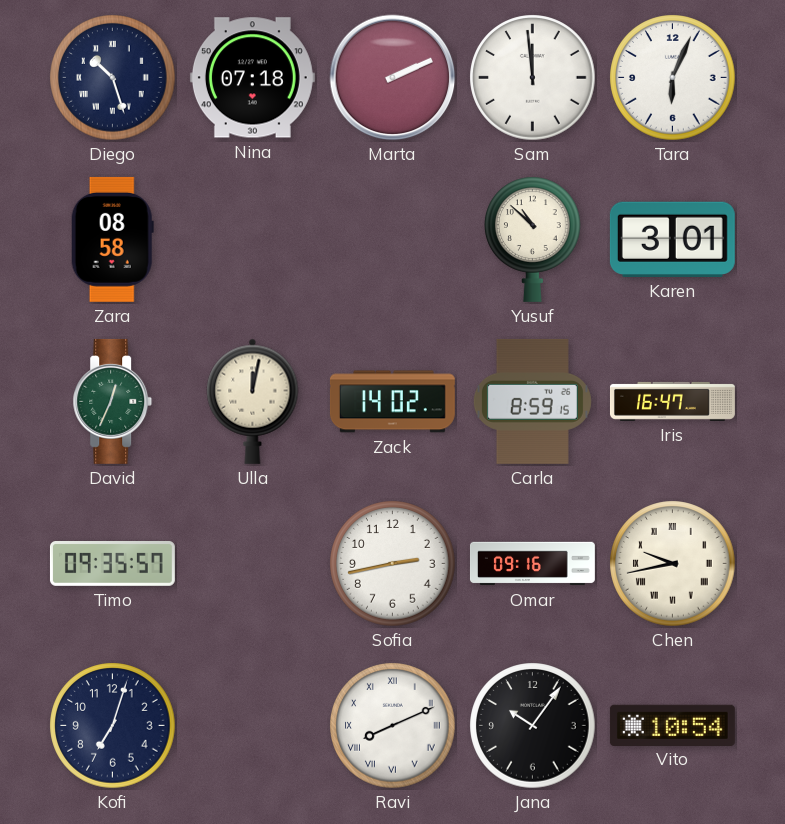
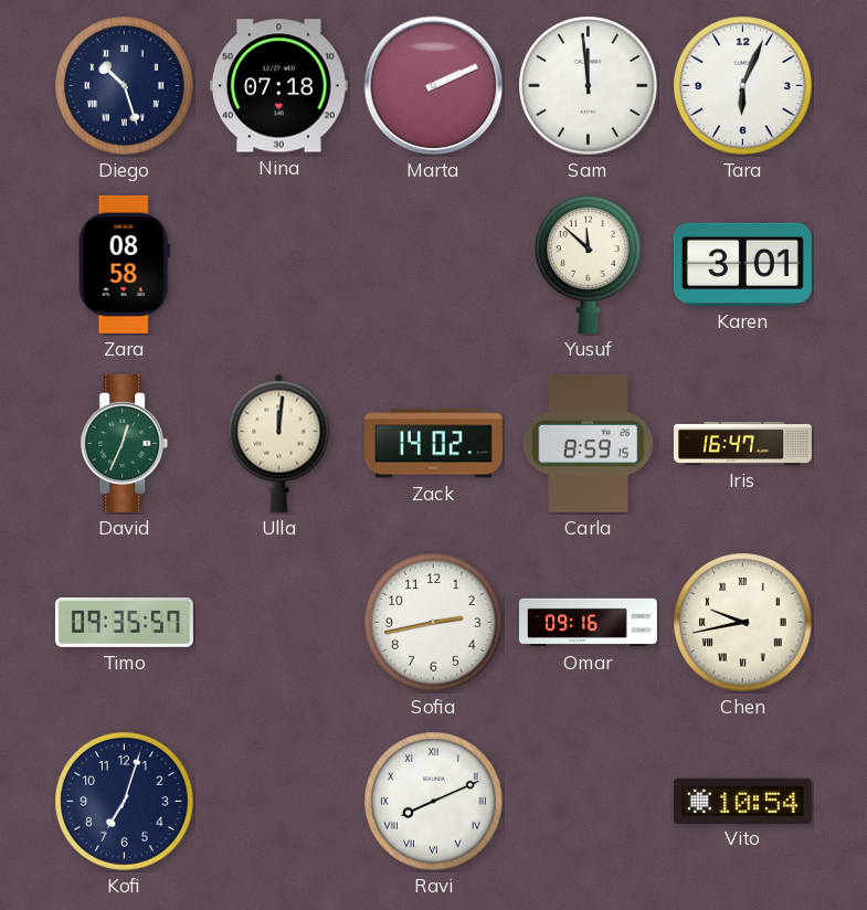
Yusuf: 10:52 -> 11:52
Ulla: 12:02 -> 12:01
Jana: 10:06 -> none
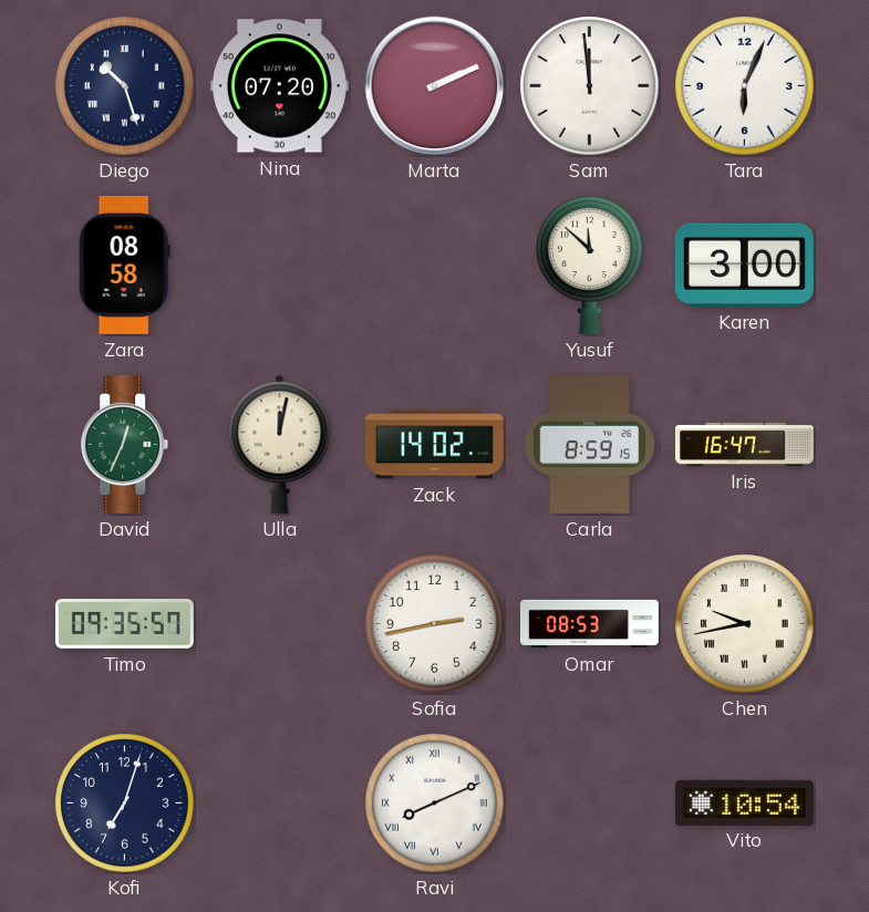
Nina: 07:18 -> 07:20
Karen: 3:01 -> 3:00
Ulla: 12:01 -> 12:02
Omar: 09:16 -> 08:53
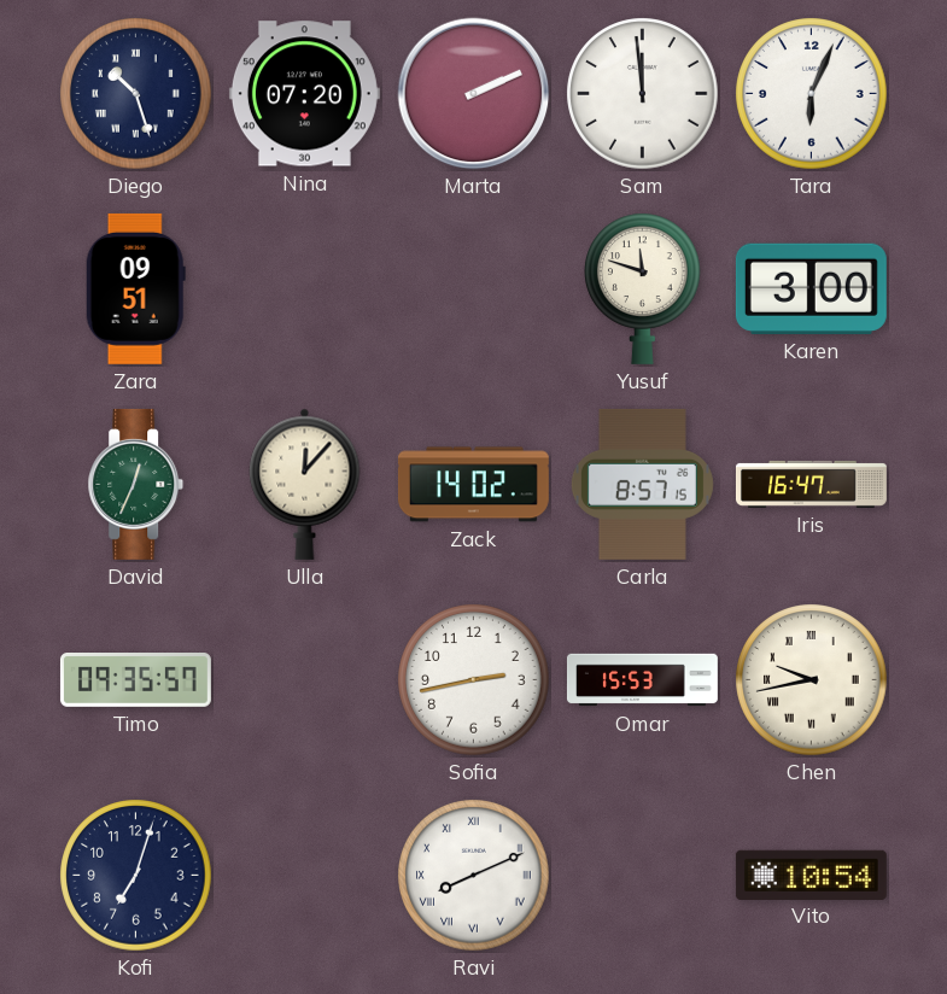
Zara: 08:58 -> 09:51
Yusuf: 11:52 -> 11:48
Ulla: 12:02 -> 12:07
Carla: 8:59 -> 8:57
Omar: 08:53 -> 15:53
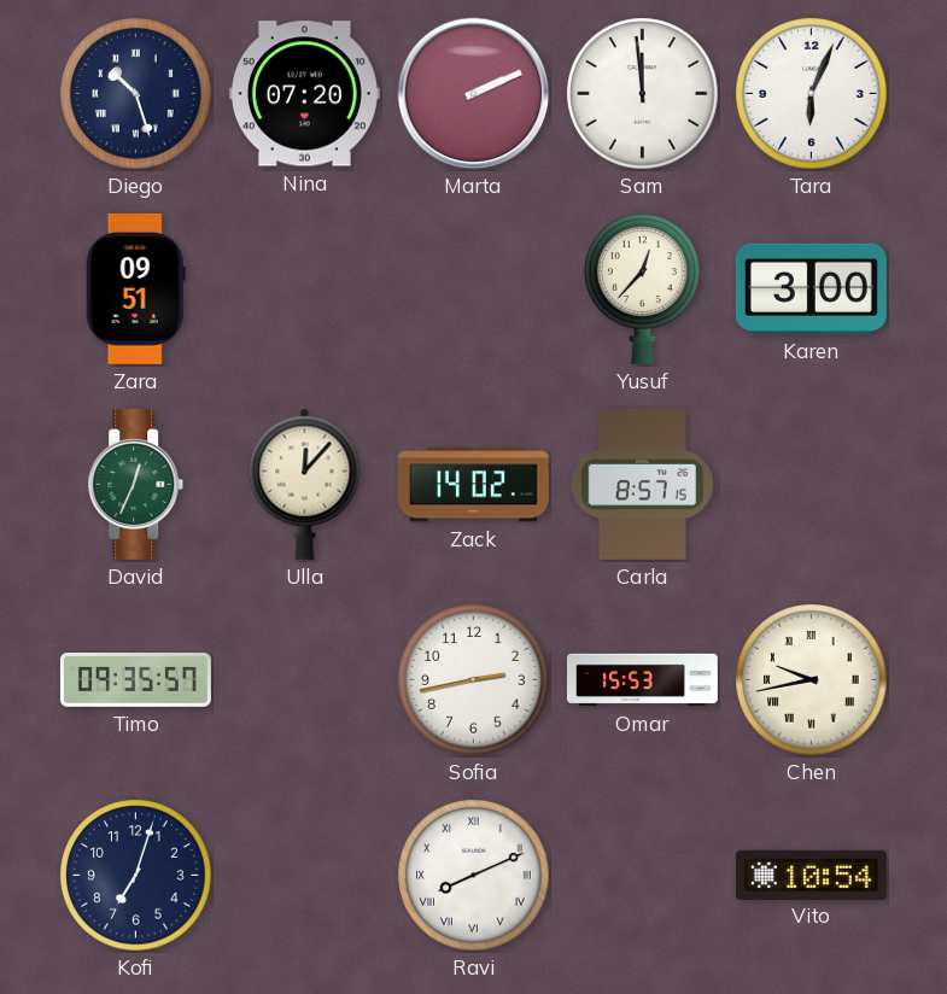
Yusuf: 11:48 -> 12:37
Iris: 16:47 -> none
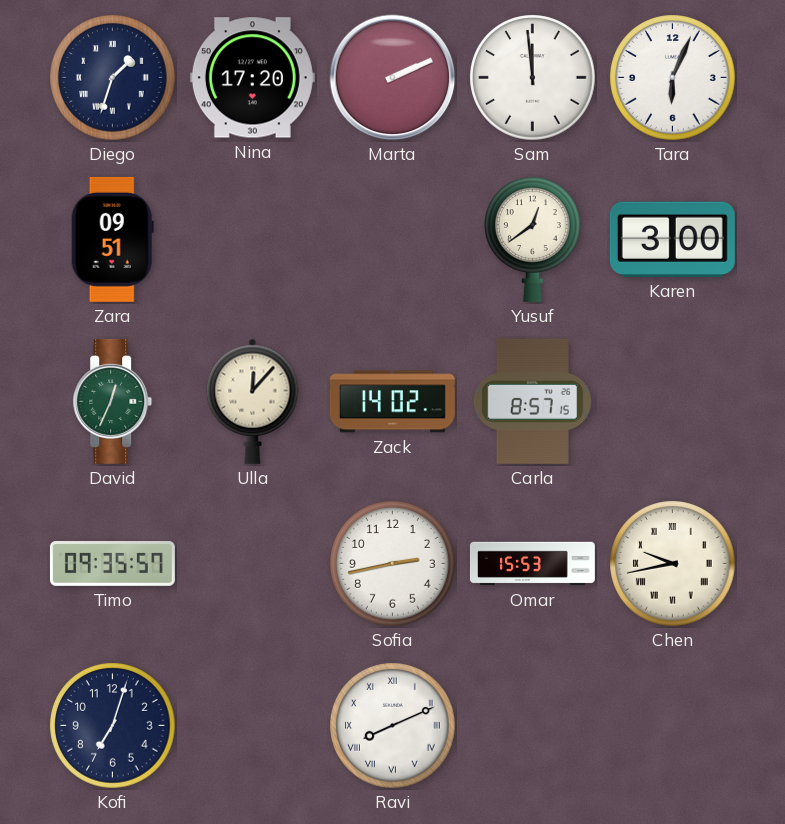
Diego: 10:27 -> 1:33
Nina: 07:20 -> 17:20
Yusuf: 12:37 -> 12:39
Vito: 10:54 -> none
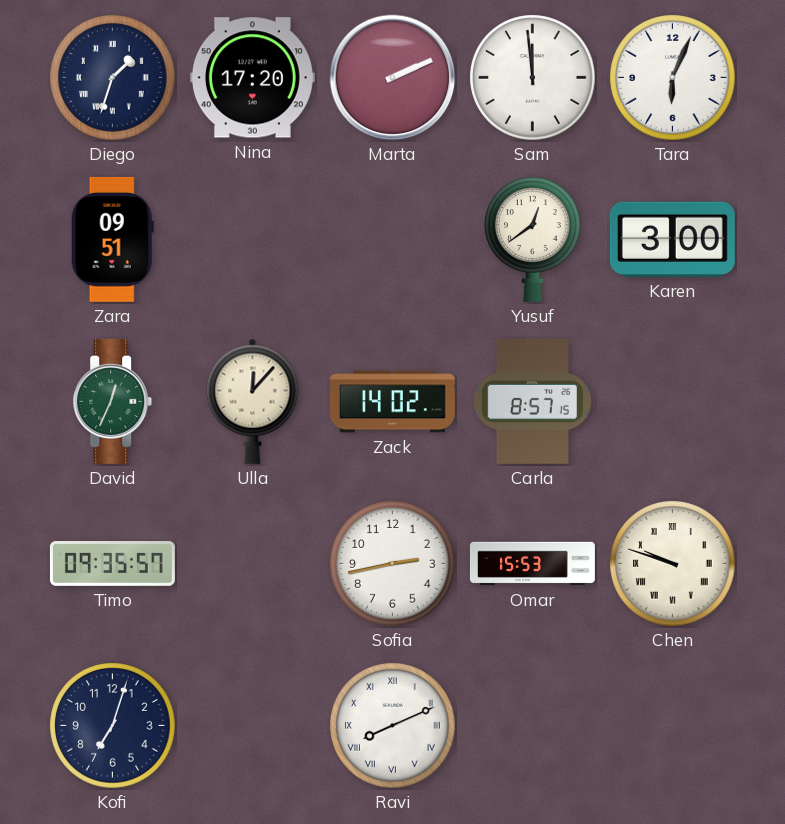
Chen: 9:43 -> 9:48
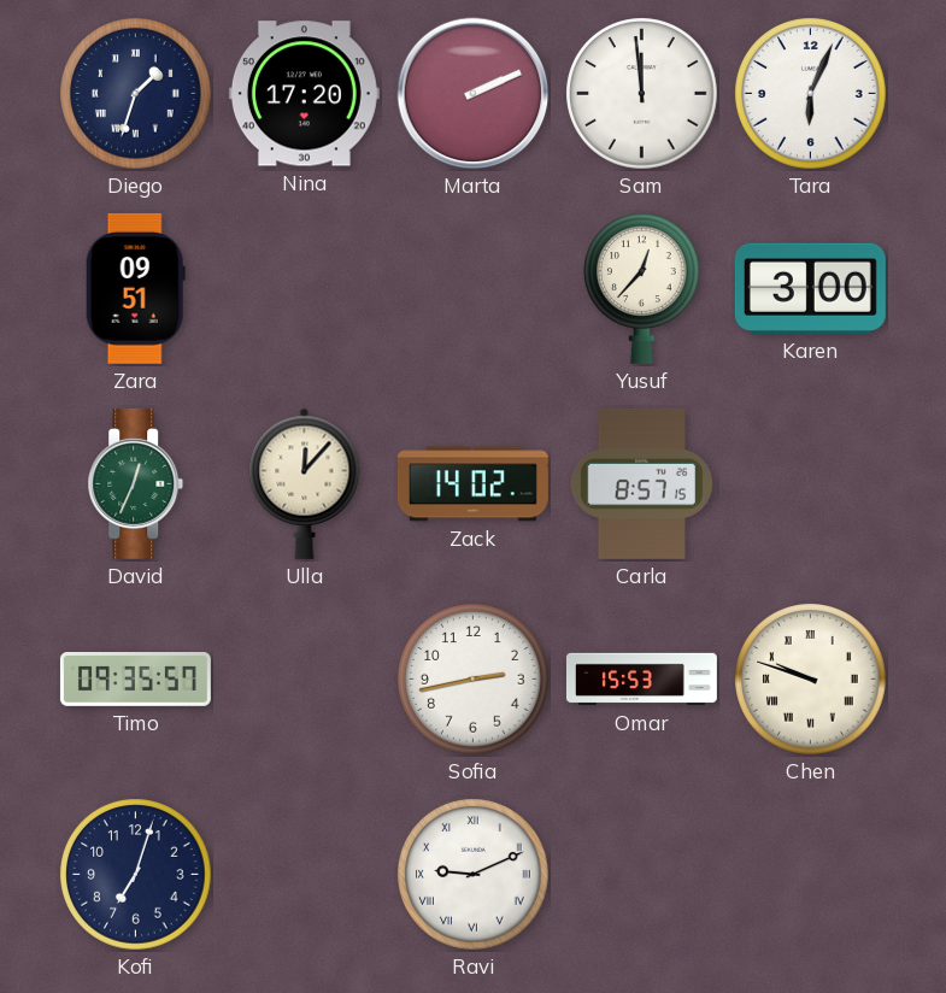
Yusuf: 12:39 -> 12:37
Ravi: 8:11 -> 9:11
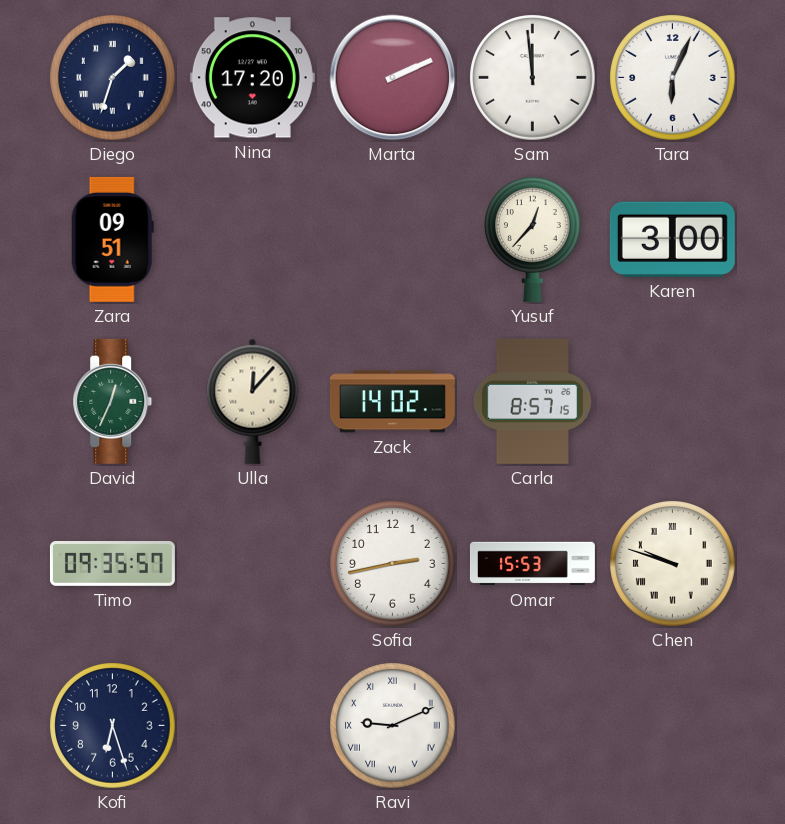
Kofi: 7:03 -> 6:27
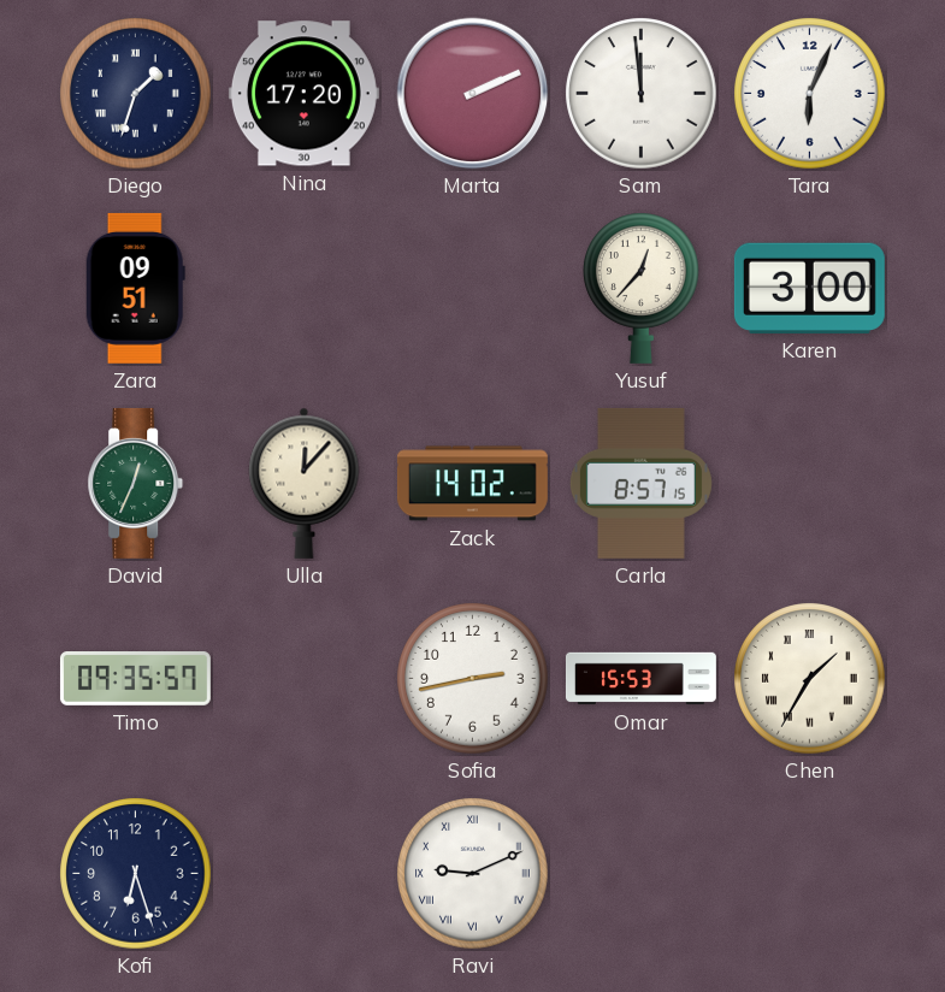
Chen: 9:48 -> 1:35
